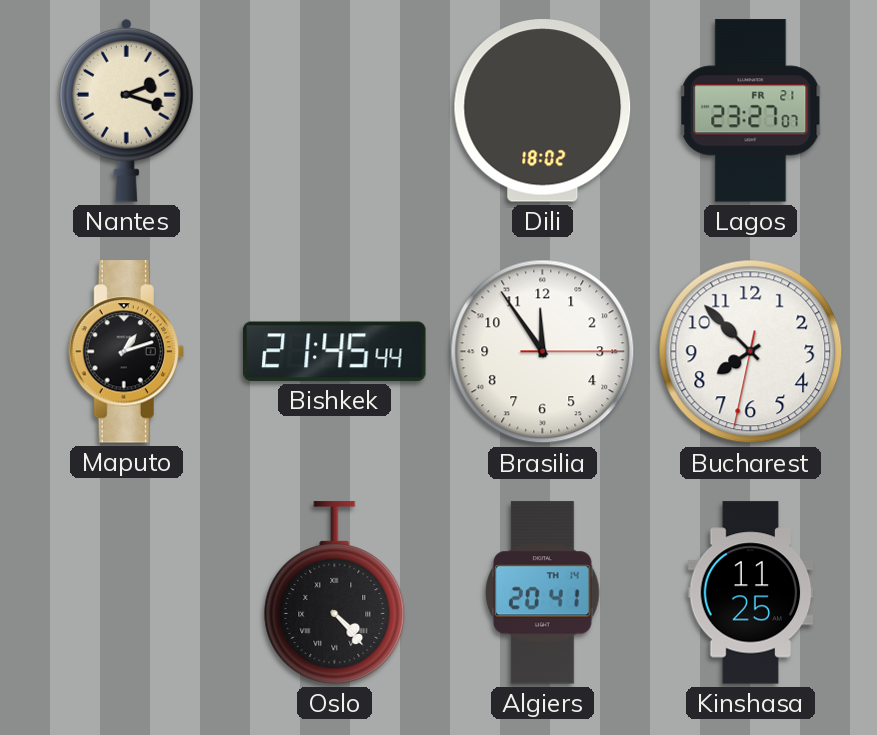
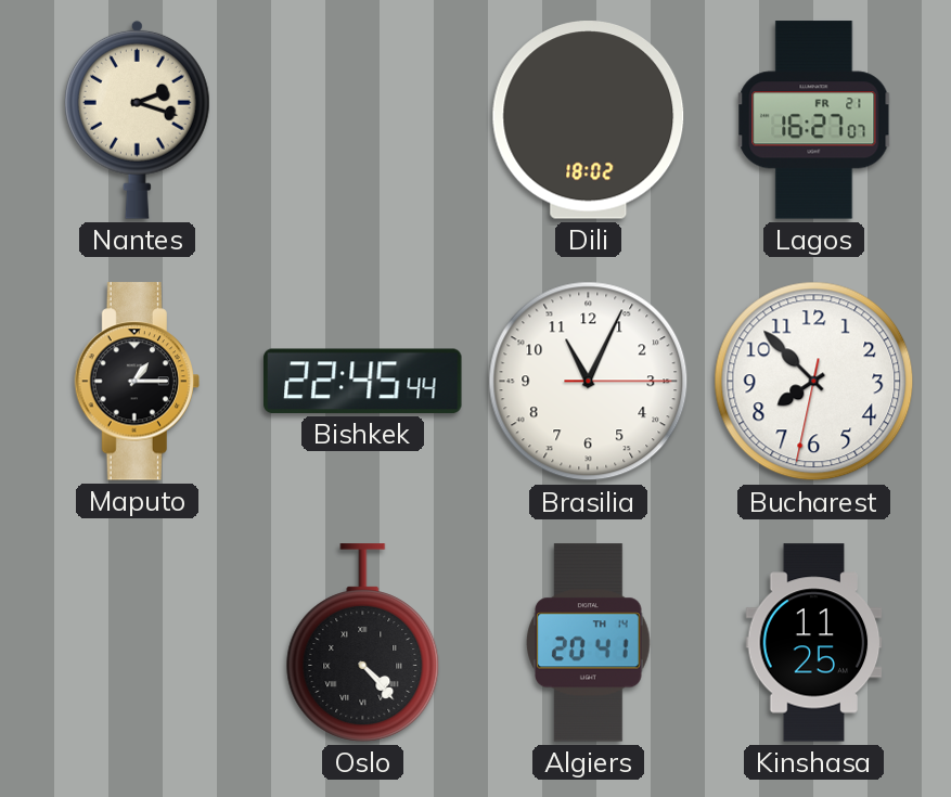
Lagos: 23:27 -> 16:27
Maputo: 1:12 -> 1:15
Bishkek: 21:45 -> 22:45
Brasilia: 11:54 -> 11:04
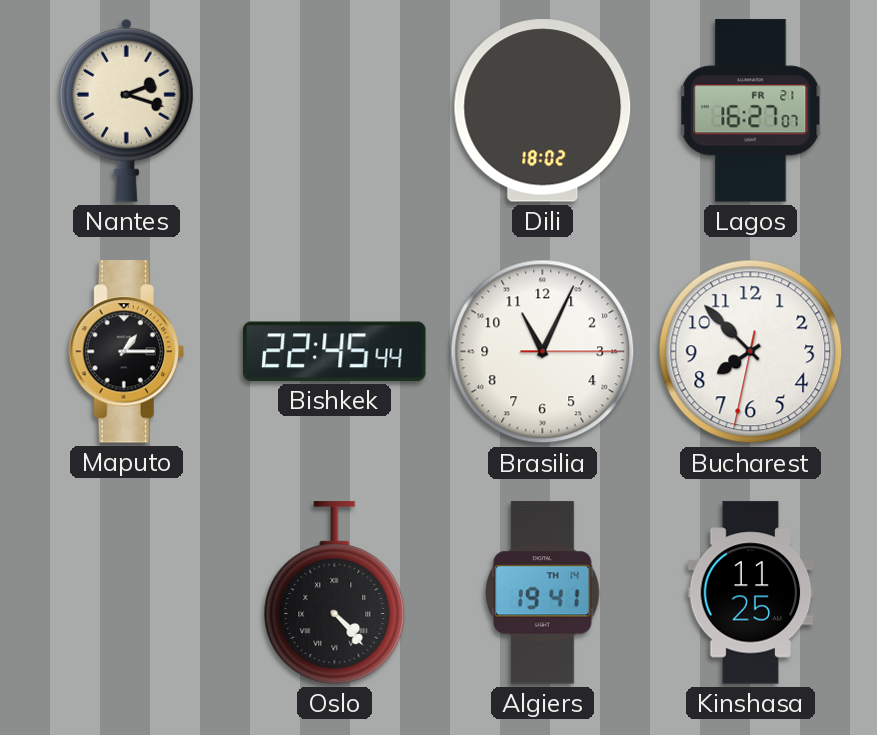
Algiers: 20:41 -> 19:41
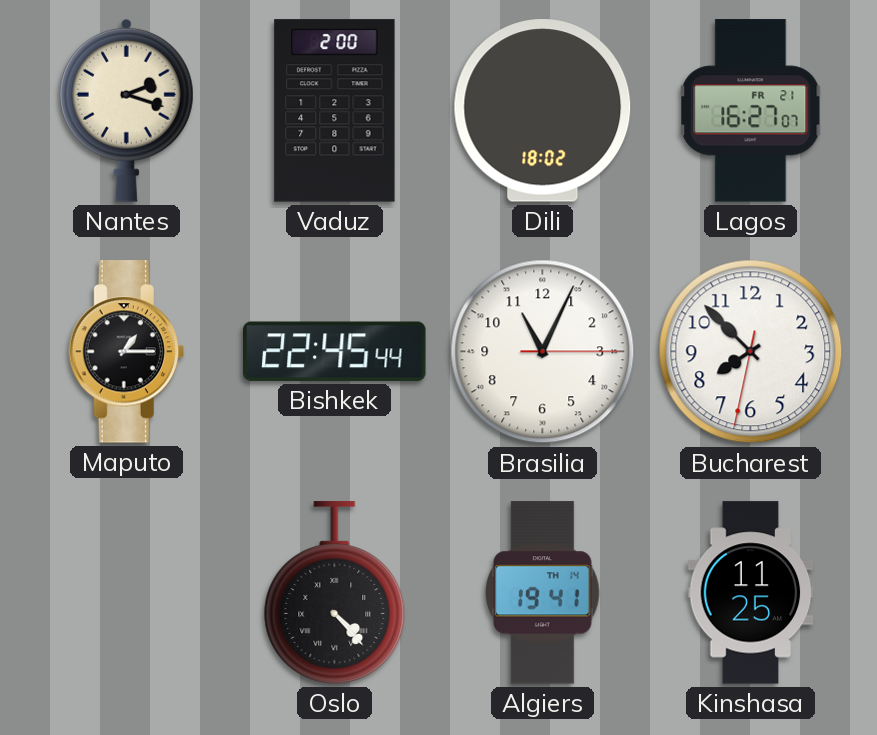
Vaduz: none -> 2:00
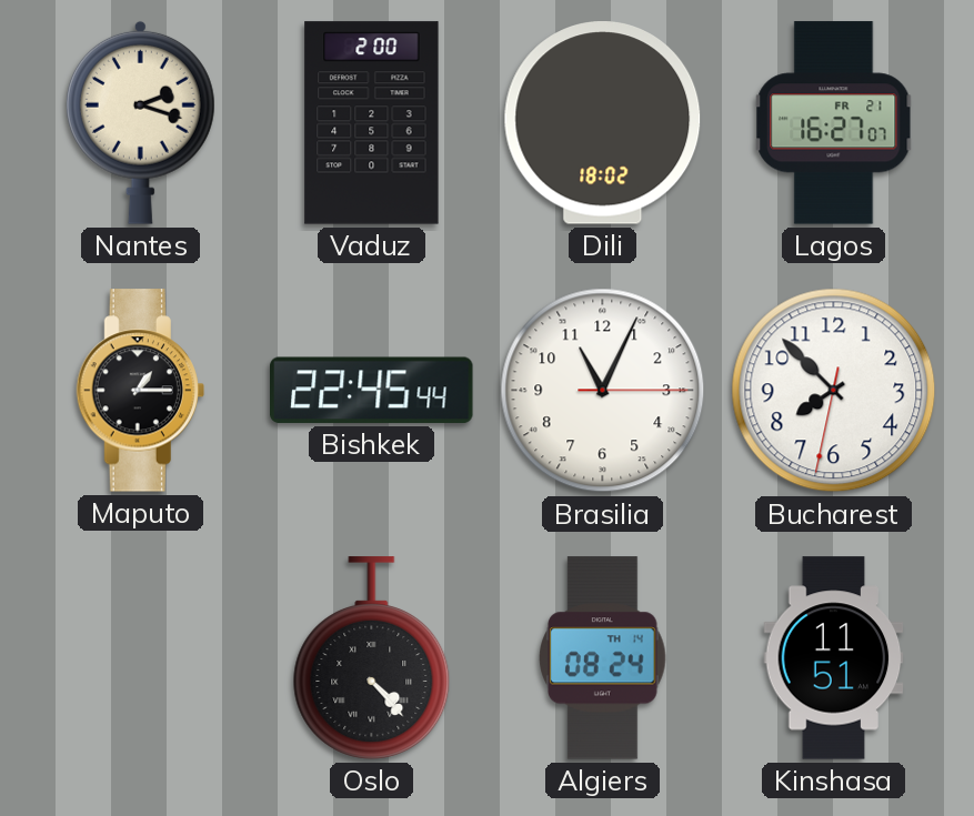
Algiers: 19:41 -> 08:24
Kinshasa: 11:25 -> 11:51
